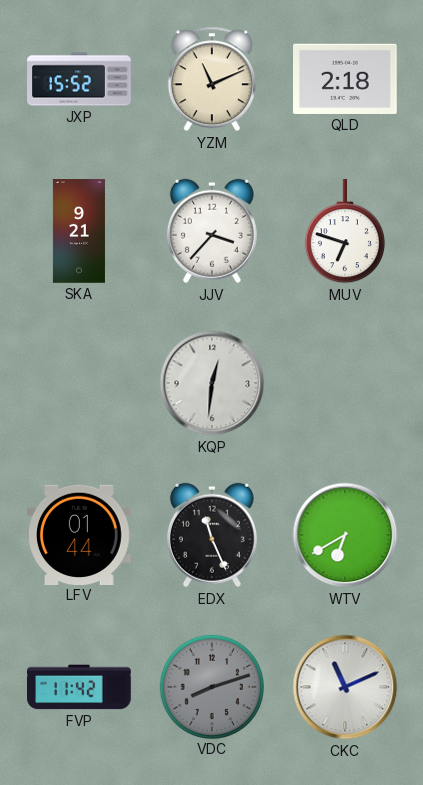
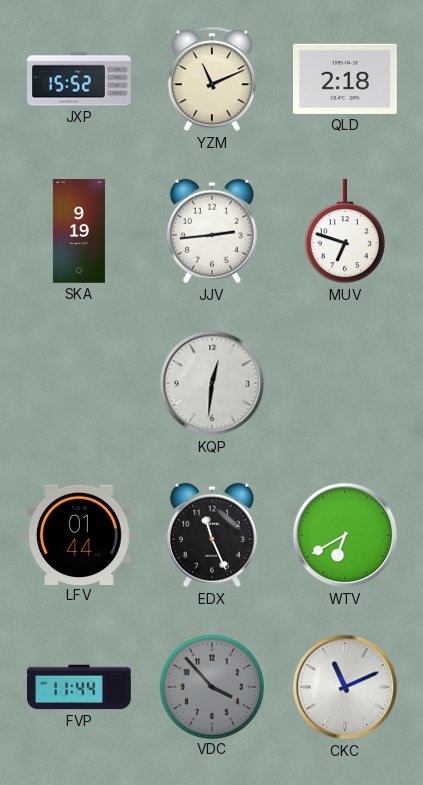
SKA: 9:21 -> 9:19
JJV: 3:37 -> 2:44
FVP: 11:42 -> 11:44
VDC: 8:12 -> 3:53
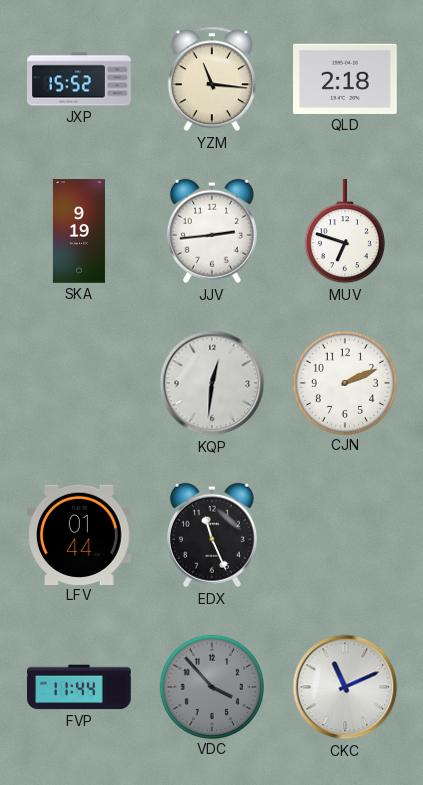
YZM: 11:11 -> 11:16
CJN: none -> 2:11
WTV: 6:40 -> none
